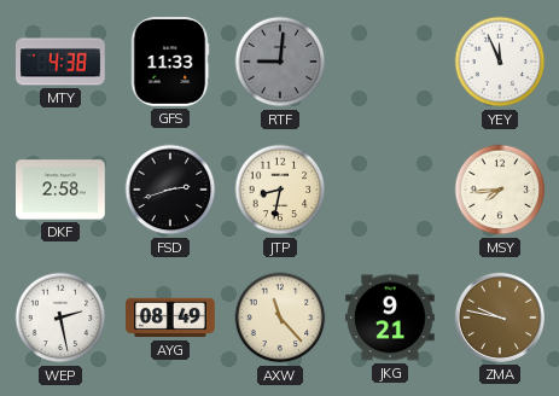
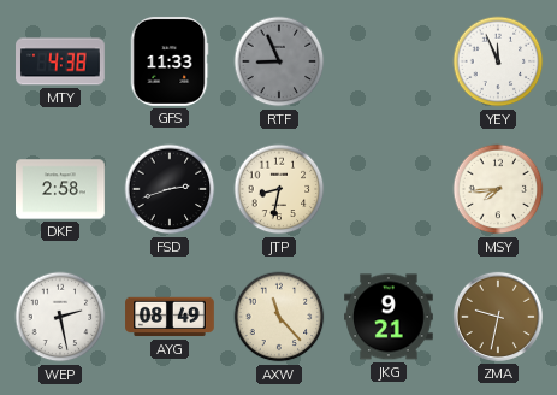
RTF: 9:01 -> 8:56
ZMA: 9:47 -> 9:32
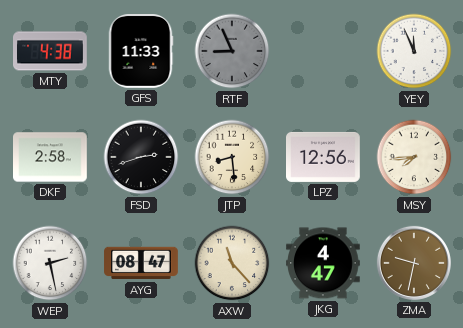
JTP: 8:32 -> 8:29
LPZ: none -> 12:56
AYG: 08:49 -> 08:47
JKG: 9:21 -> 4:47
